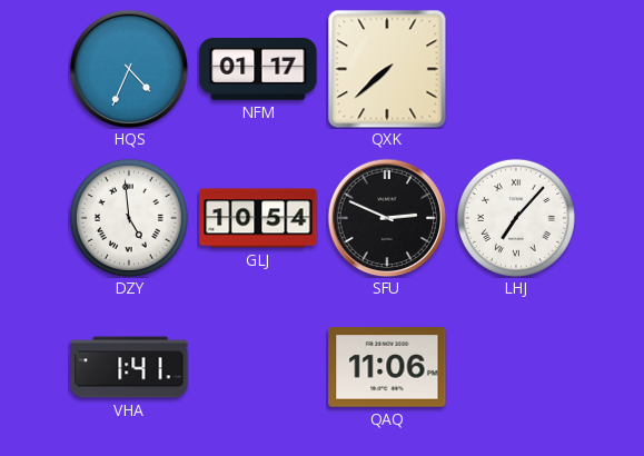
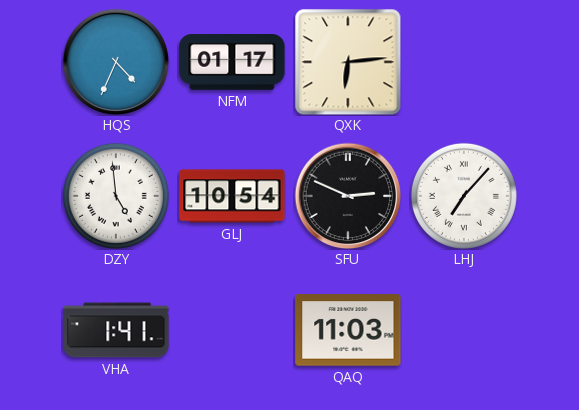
QXK: 7:38 -> 6:14
QAQ: 11:06 -> 11:03
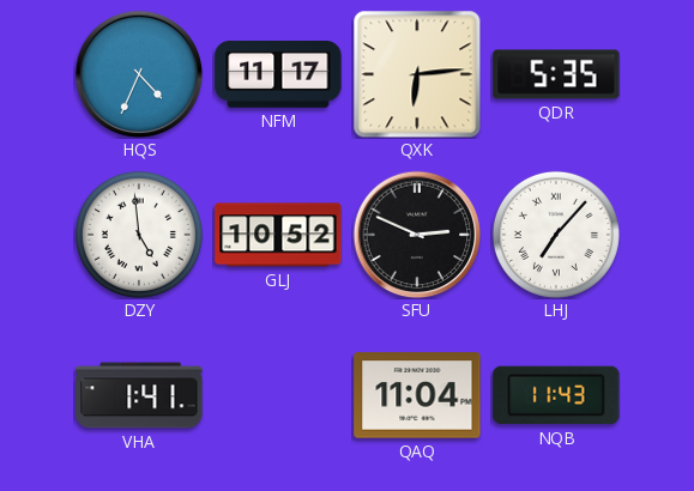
NFM: 01:17 -> 11:17
QDR: none -> 5:35
GLJ: 10:54 -> 10:52
QAQ: 11:03 -> 11:04
NQB: none -> 11:43
